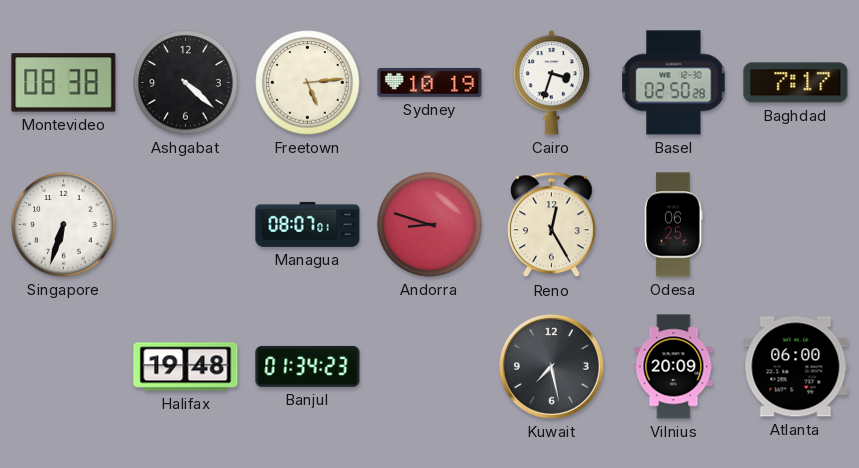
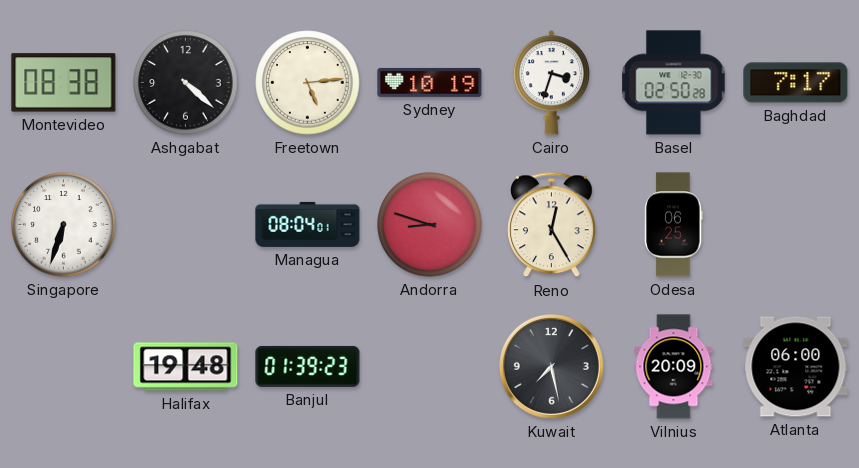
Managua: 08:07 -> 08:04
Banjul: 01:34 -> 01:39
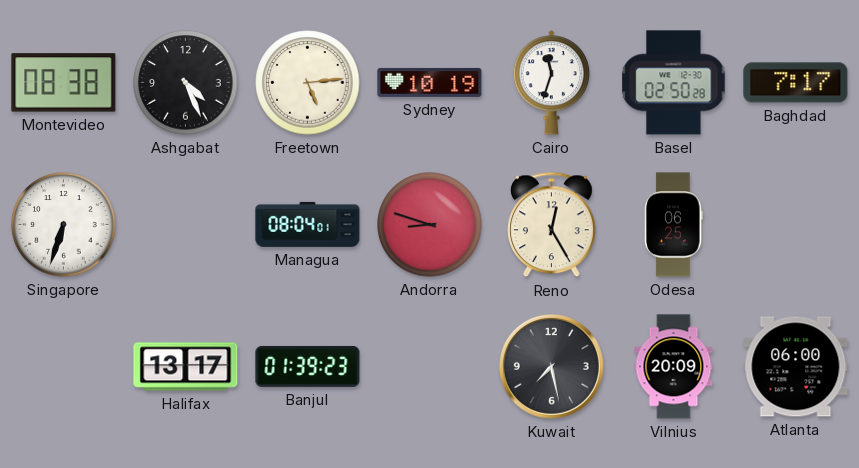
Ashgabat: 4:22 -> 4:26
Cairo: 3:33 -> 11:33
Halifax: 19:48 -> 13:17
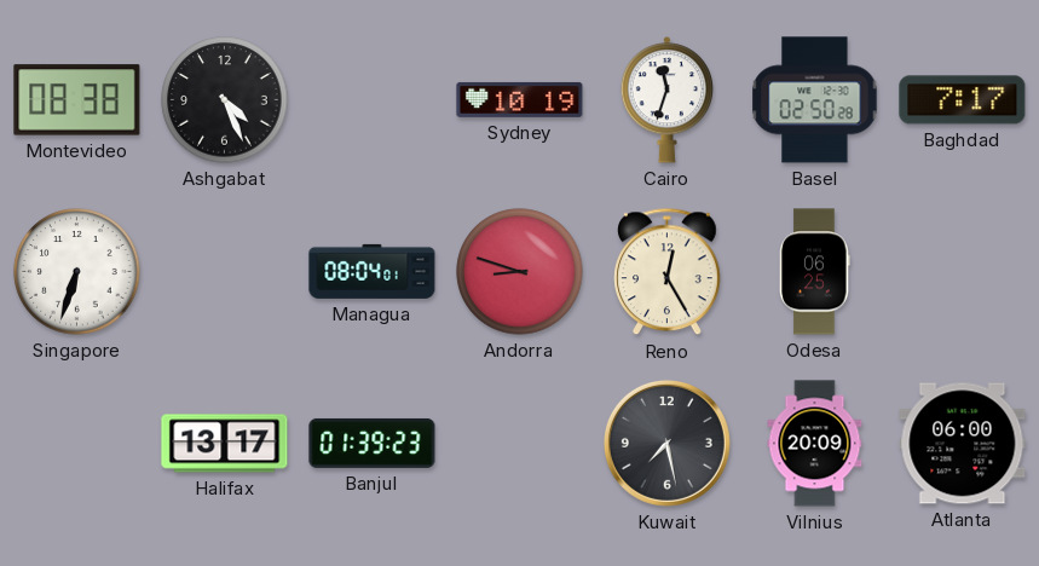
Freetown: 5:14 -> none
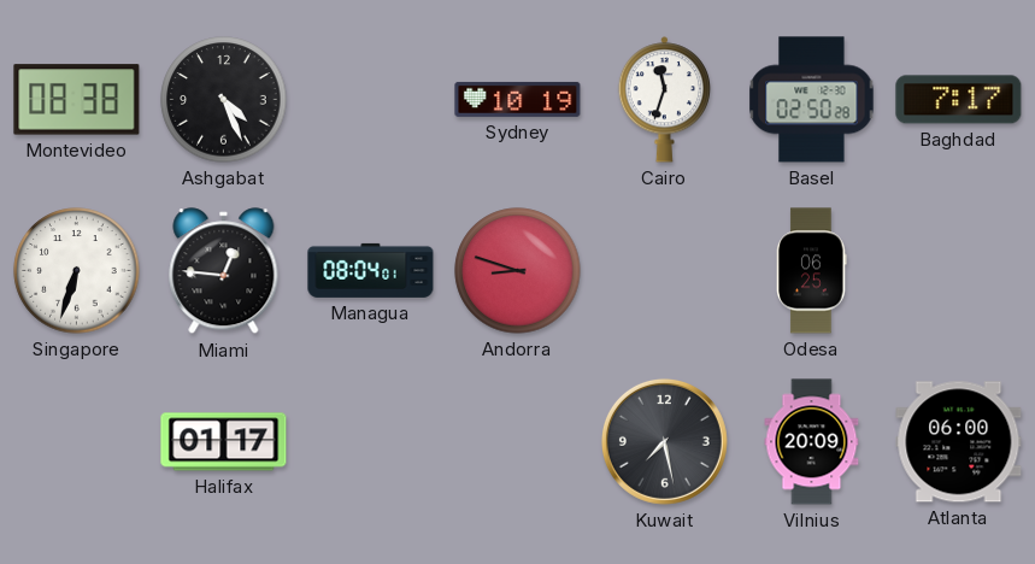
Miami: none -> 12:46
Reno: 12:25 -> none
Halifax: 13:17 -> 01:17
Banjul: 01:39 -> none
